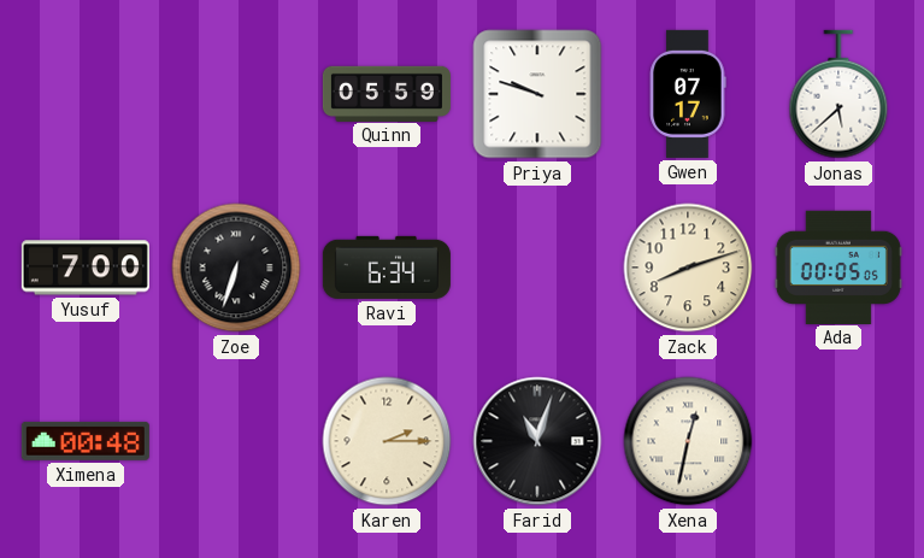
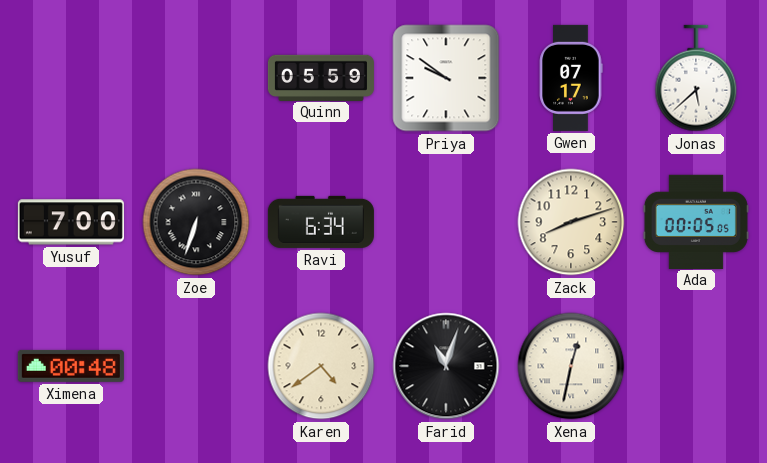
Priya: 9:48 -> 9:51
Karen: 2:15 -> 4:39
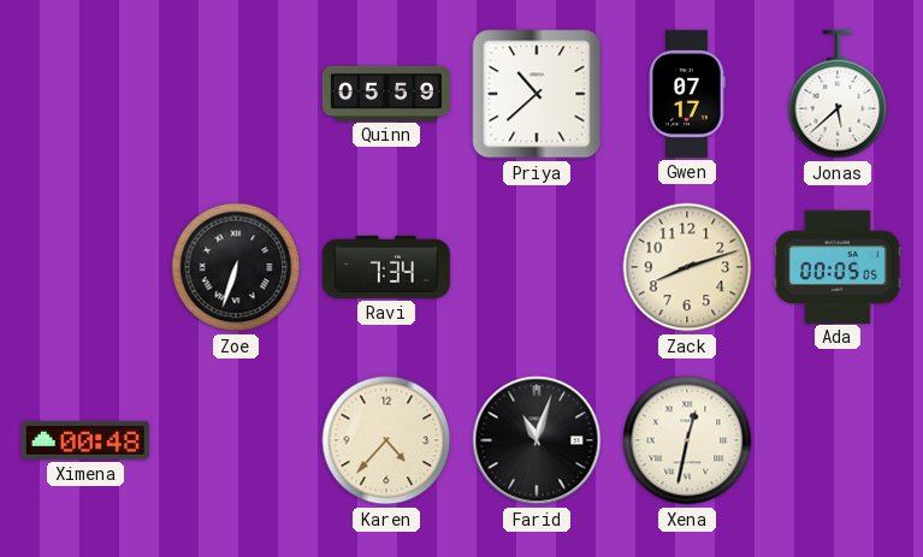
Priya: 9:51 -> 10:38
Yusuf: 7:00 -> none
Ravi: 6:34 -> 7:34
Karen: 4:39 -> 4:37
